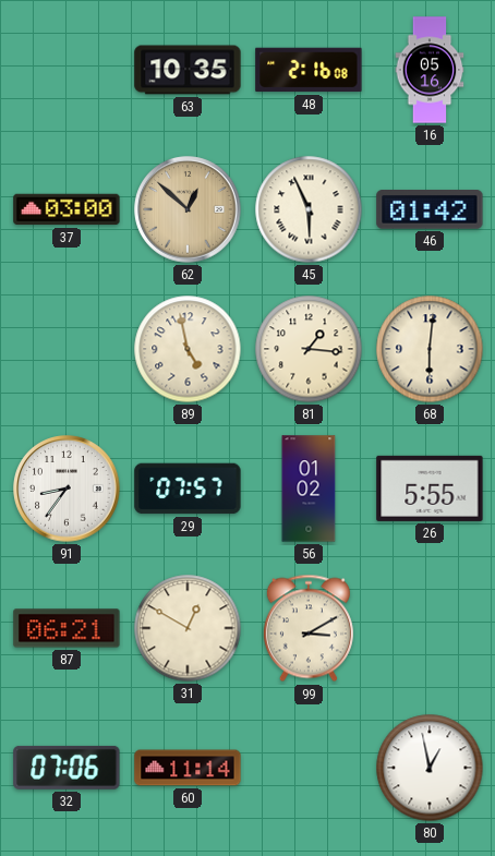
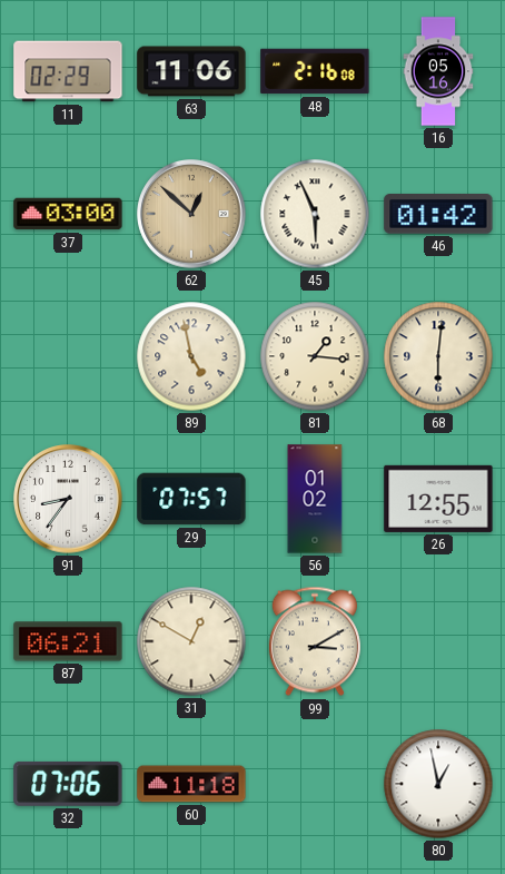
11: none -> 02:29
63: 10:35 -> 11:06
26: 5:55 -> 12:55
60: 11:14 -> 11:18
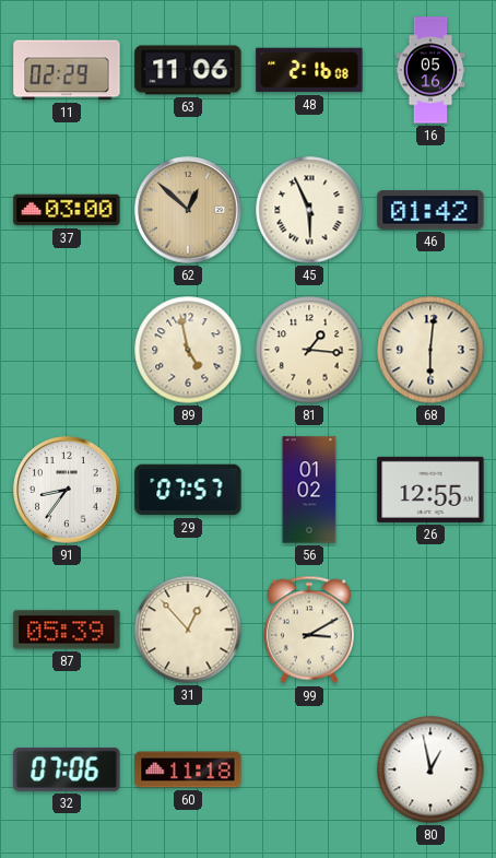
87: 06:21 -> 05:39
31: 12:50 -> 12:53
